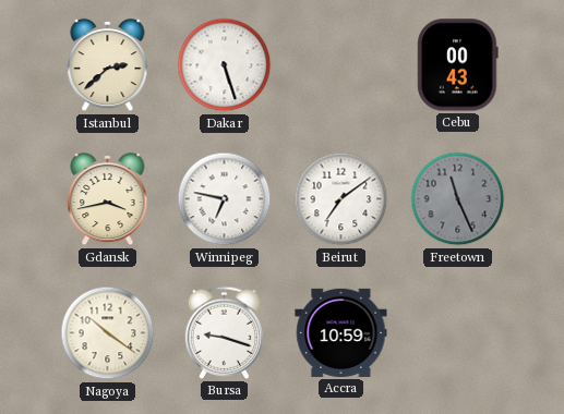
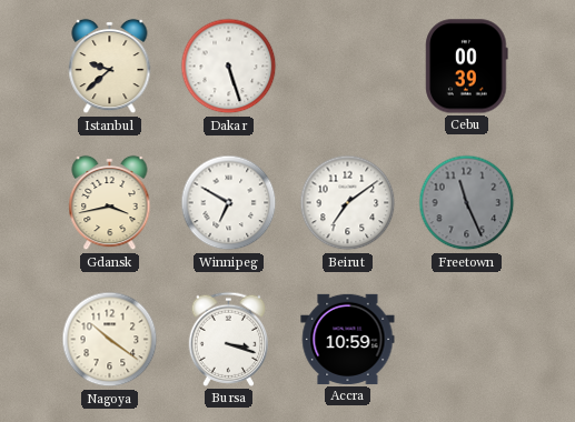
Istanbul: 2:38 -> 9:38
Cebu: 00:43 -> 00:39
Winnipeg: 6:47 -> 6:50
Bursa: 9:18 -> 3:18
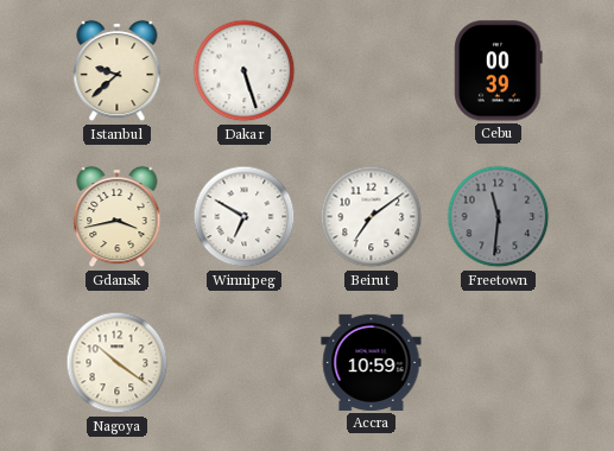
Freetown: 11:26 -> 11:31
Bursa: 3:18 -> none
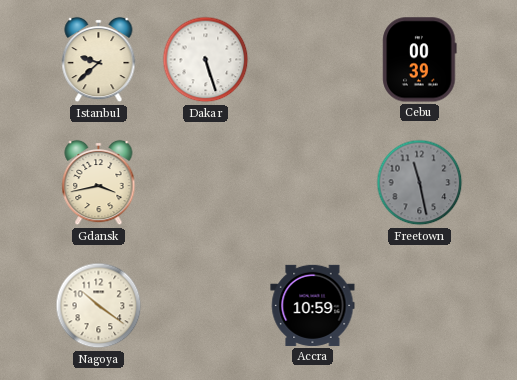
Winnipeg: 6:50 -> none
Beirut: 7:09 -> none
Freetown: 11:31 -> 11:28
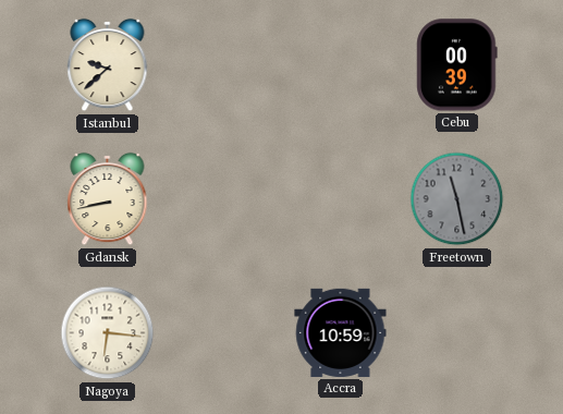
Dakar: 5:27 -> none
Gdansk: 3:43 -> 8:43
Nagoya: 10:21 -> 6:16
